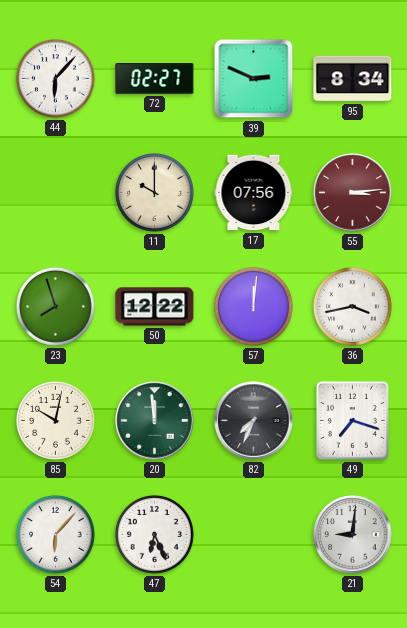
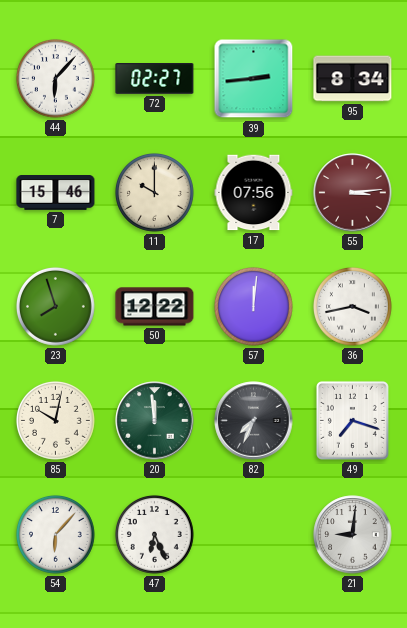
39: 2:49 -> 2:44
7: none -> 15:46
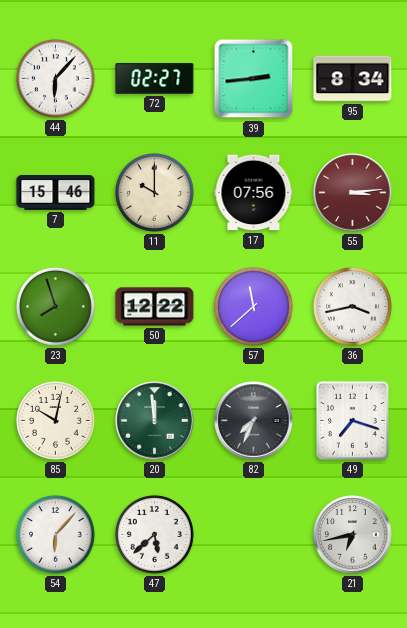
57: 12:01 -> 11:38
47: 6:26 -> 5:38
21: 9:01 -> 6:43
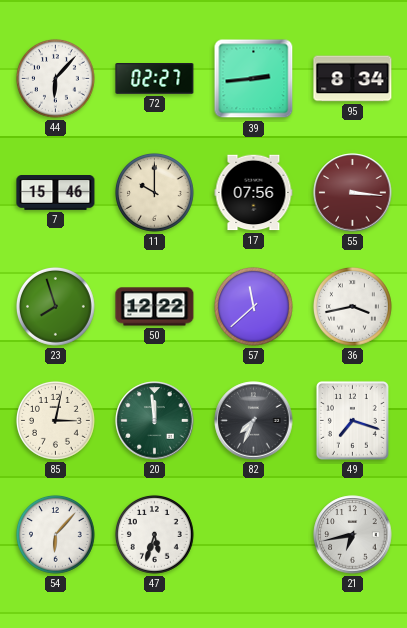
55: 3:14 -> 3:16
85: 10:02 -> 3:02
47: 5:38 -> 5:33
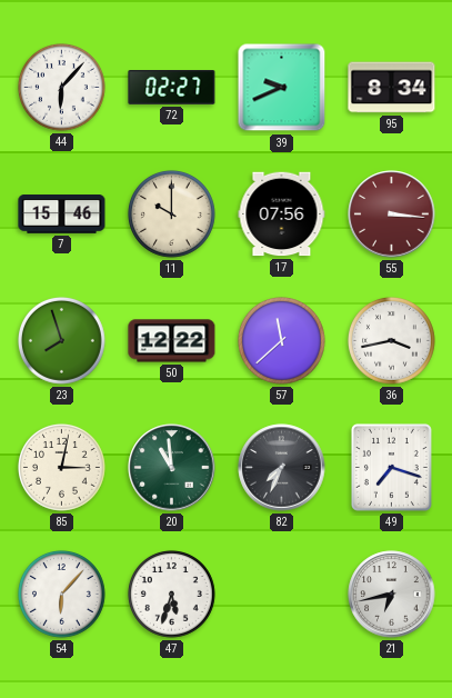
39: 2:44 -> 9:41
20: 11:59 -> 10:59
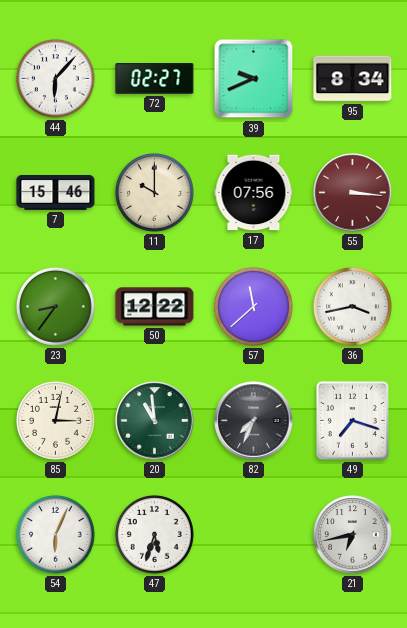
23: 7:57 -> 8:36
54: 6:07 -> 6:04
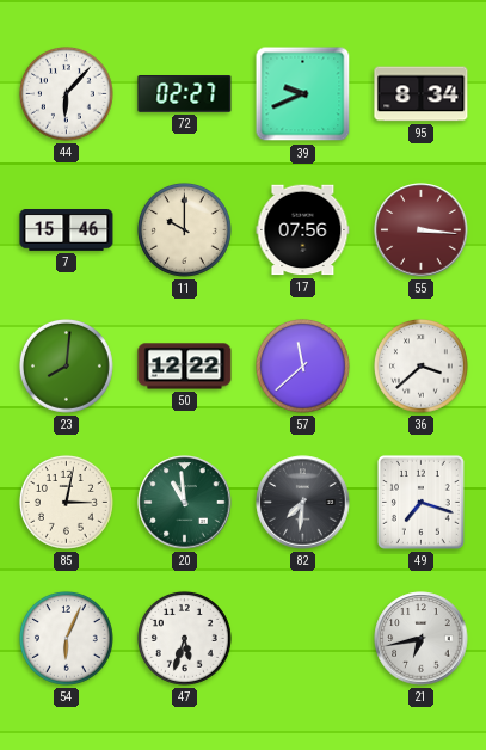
23: 8:36 -> 8:01
36: 3:43 -> 3:38
82: 7:34 -> 7:31
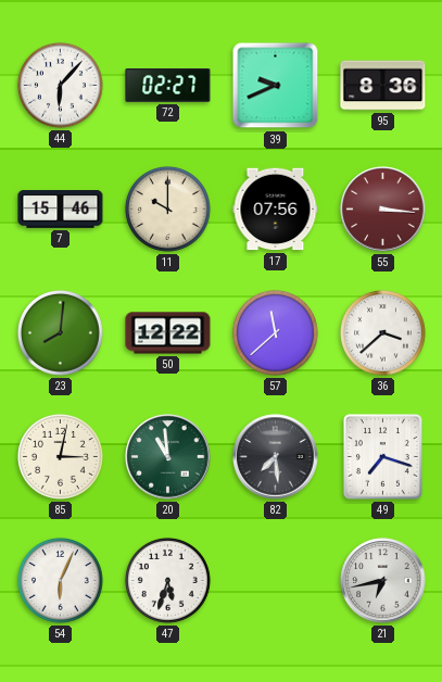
95: 8:34 -> 8:36
82: 7:31 -> 7:29
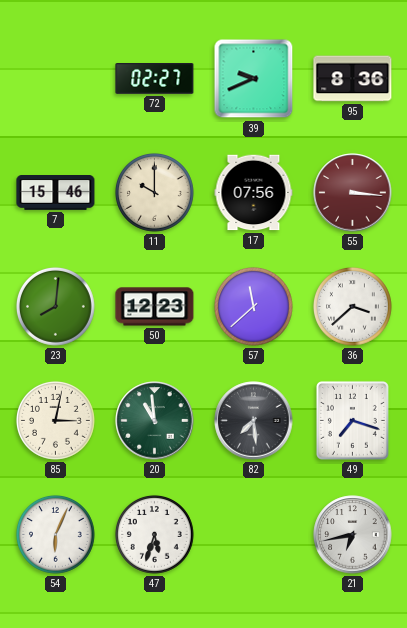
44: 6:07 -> none
50: 12:22 -> 12:23
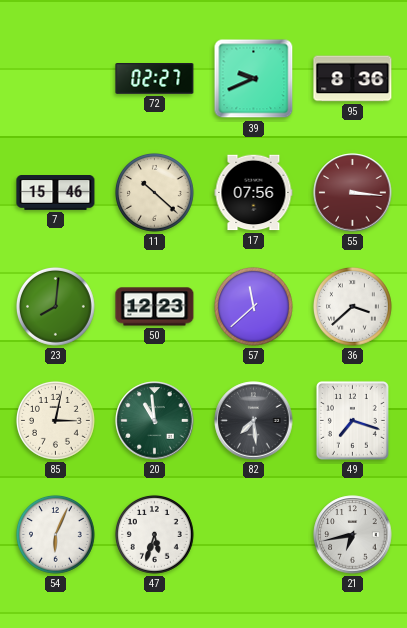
11: 10:00 -> 10:22
